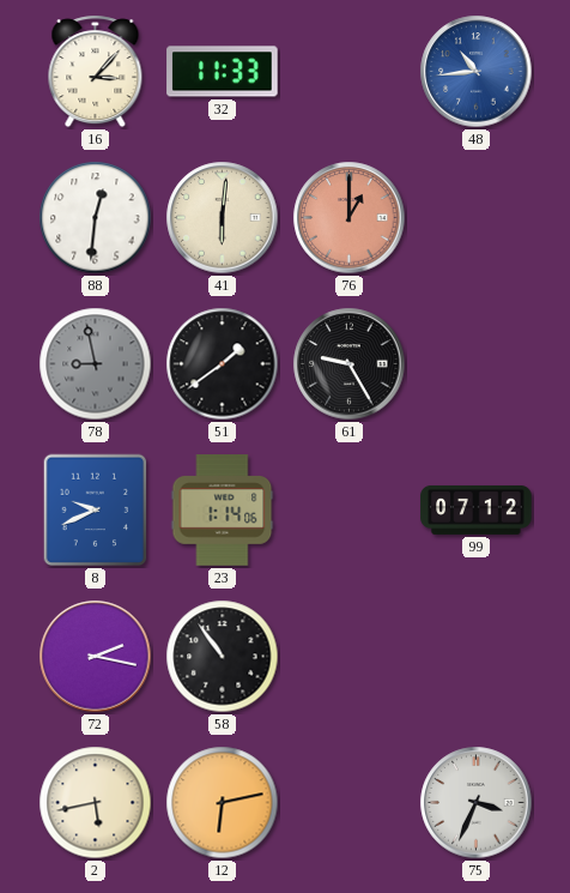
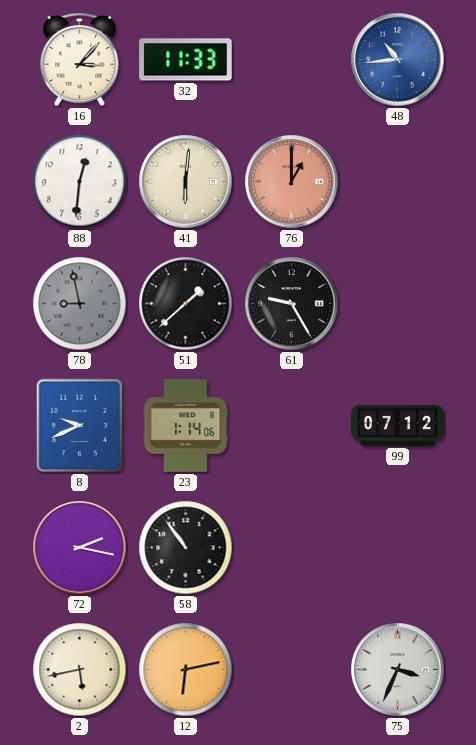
51: 1:39 -> 1:38
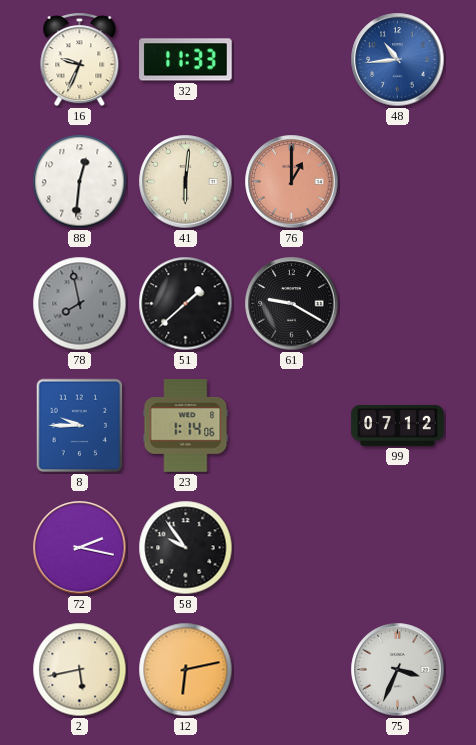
16: 3:07 -> 9:34
78: 8:58 -> 7:58
61: 9:25 -> 9:20
8: 9:41 -> 9:45
58: 10:54 -> 9:54
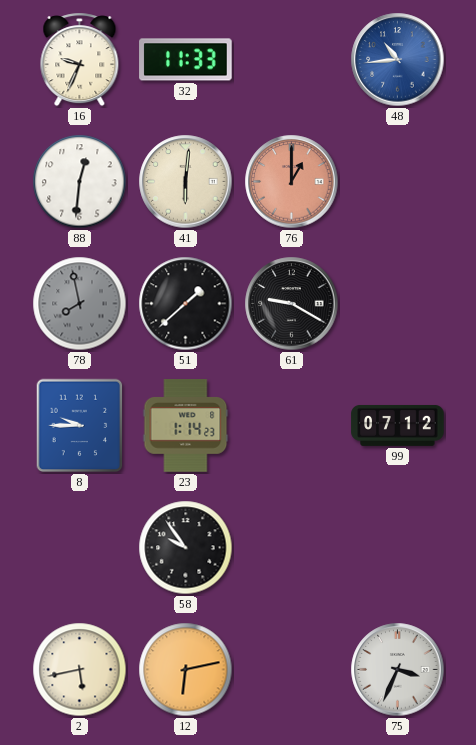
23: 1:14:06 -> 1:14:23
72: 2:17 -> none
